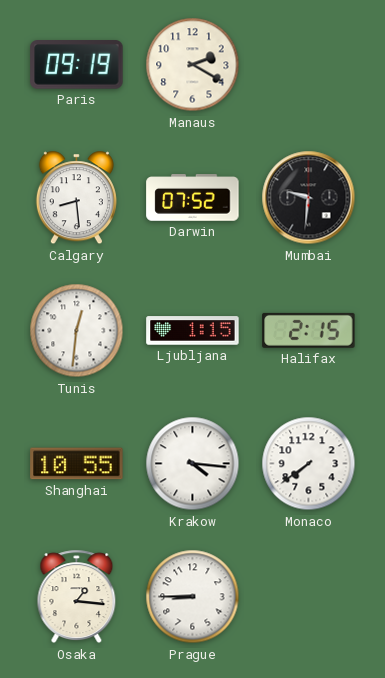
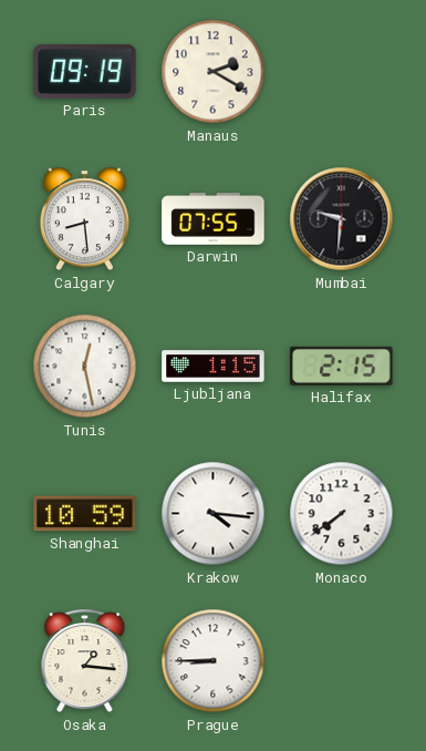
Darwin: 07:52 -> 07:55
Tunis: 12:31 -> 12:28
Shanghai: 10:55 -> 10:59
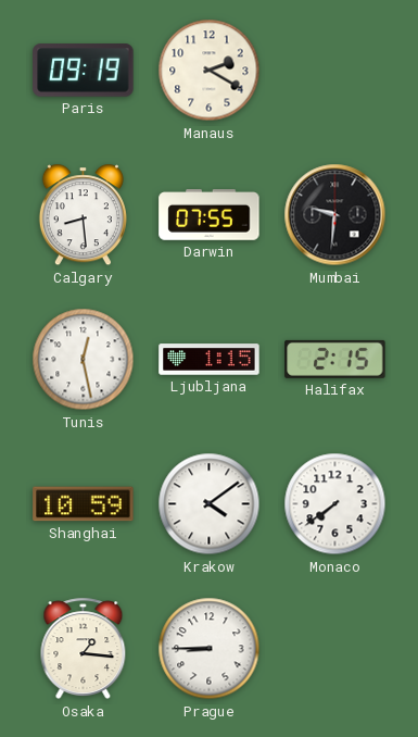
Krakow: 4:16 -> 4:09
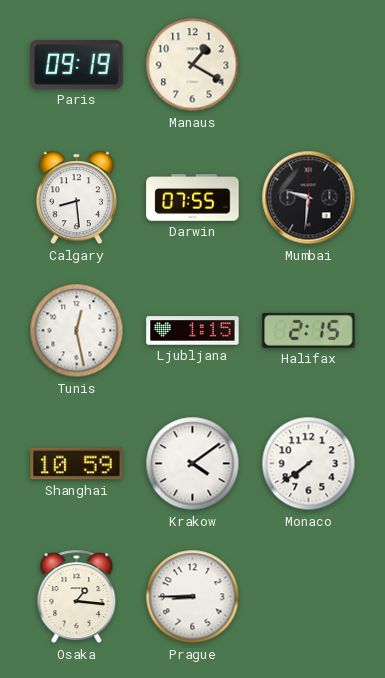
Manaus: 2:20 -> 1:20
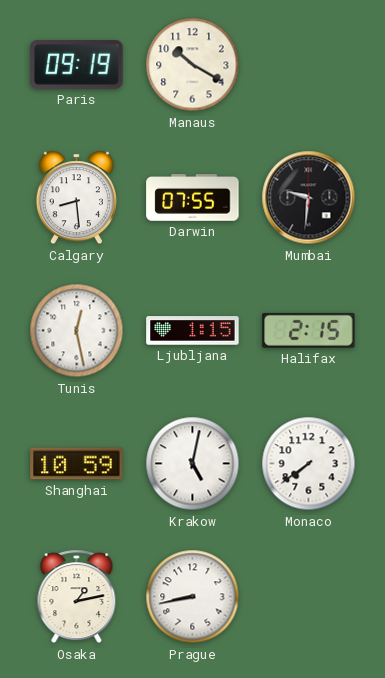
Manaus: 1:20 -> 10:20
Krakow: 4:09 -> 5:02
Osaka: 1:16 -> 1:13
Prague: 8:45 -> 8:43
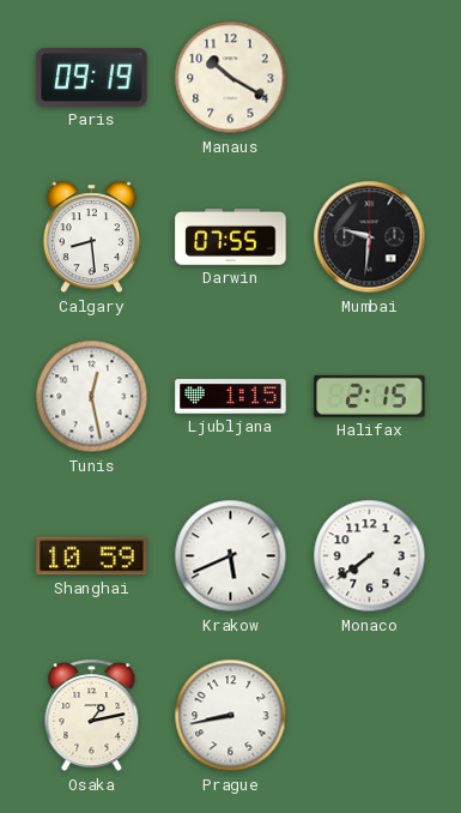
Krakow: 5:02 -> 5:41
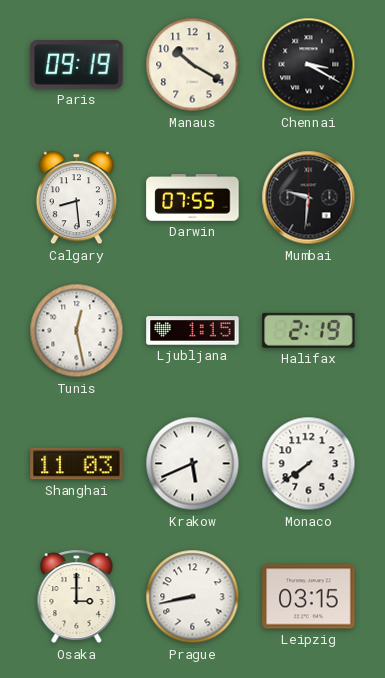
Chennai: none -> 3:20
Halifax: 2:15 -> 2:19
Shanghai: 10:59 -> 11:03
Osaka: 1:13 -> 3:00
Leipzig: none -> 03:15
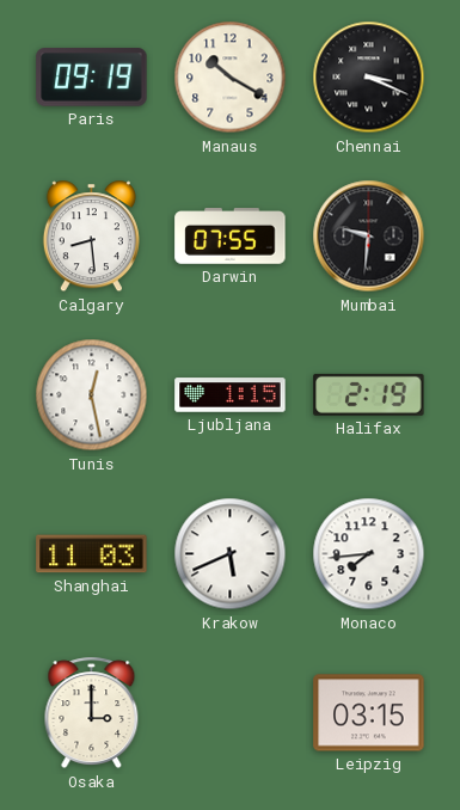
Chennai: 3:20 -> 3:19
Monaco: 7:39 -> 7:44
Prague: 8:43 -> none
